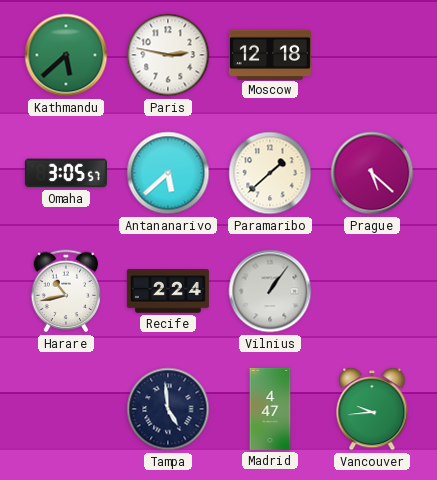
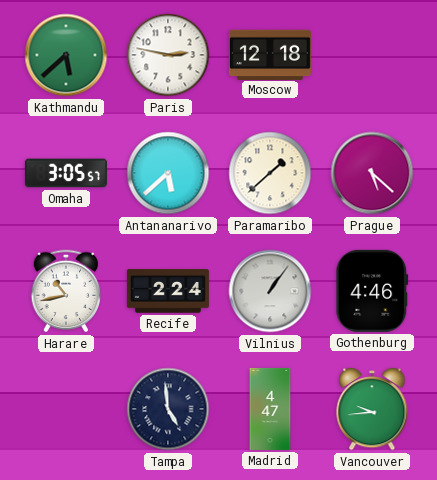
Gothenburg: none -> 4:46
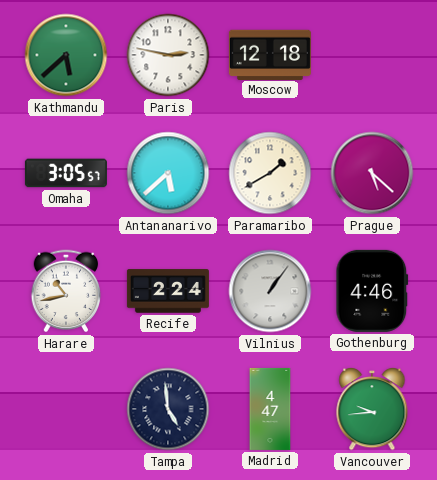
Paramaribo: 1:38 -> 1:40
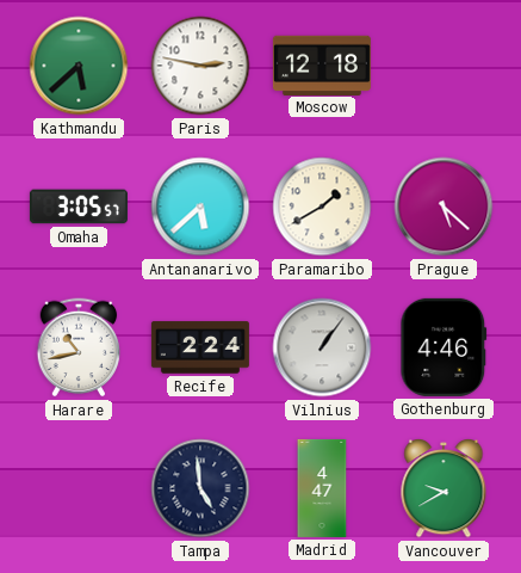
Vancouver: 9:44 -> 9:40
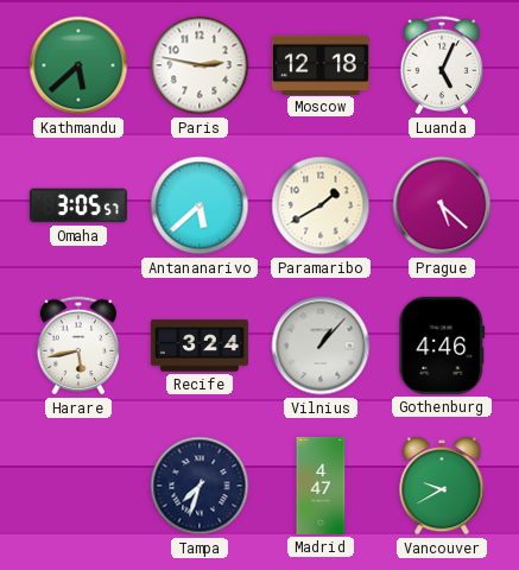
Luanda: none -> 5:04
Harare: 10:43 -> 5:43
Recife: 2:24 -> 3:24
Vilnius: 1:06 -> 1:07
Tampa: 4:59 -> 7:33
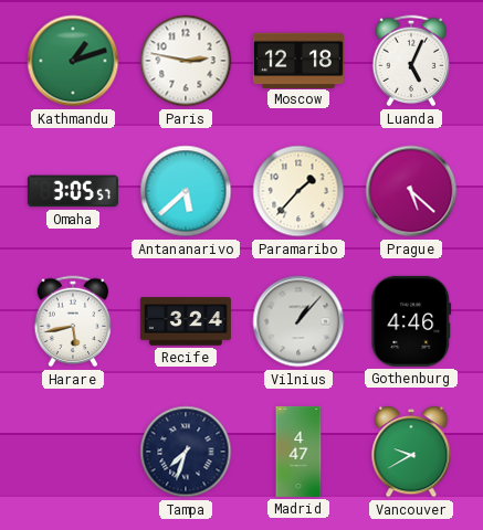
Kathmandu: 5:38 -> 1:12
Paramaribo: 1:40 -> 1:37
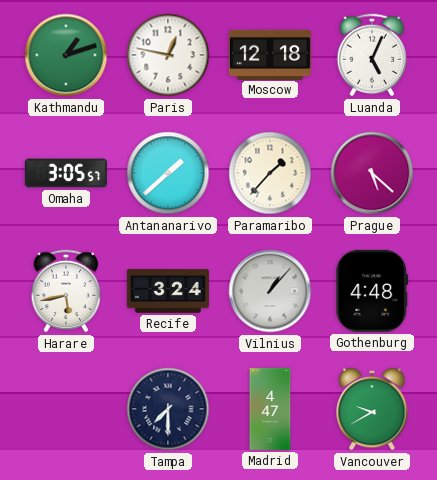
Paris: 2:47 -> 12:47
Antananarivo: 5:38 -> 1:38
Gothenburg: 4:46 -> 4:48
Tampa: 7:33 -> 7:30
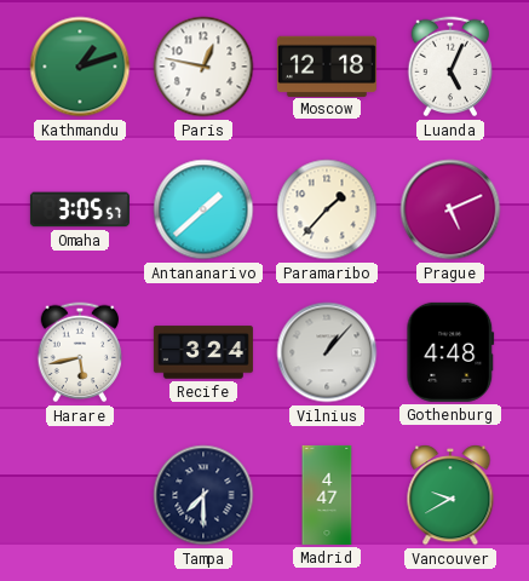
Prague: 5:22 -> 5:11
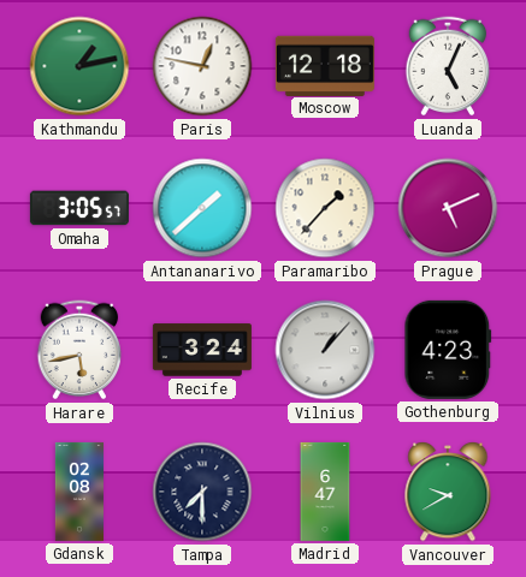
Kathmandu: 1:12 -> 1:13
Gothenburg: 4:48 -> 4:23
Gdansk: none -> 02:08
Madrid: 4:47 -> 6:47
